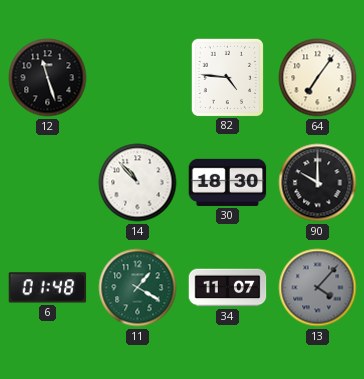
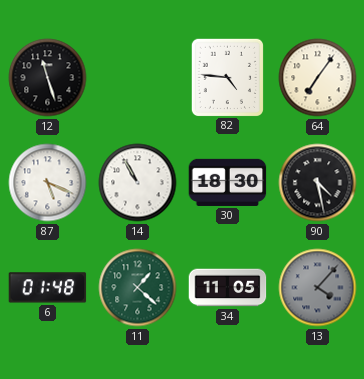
87: none -> 5:19
14: 10:53 -> 10:55
90: 10:00 -> 4:28
11: 1:20 -> 1:22
34: 11:07 -> 11:05
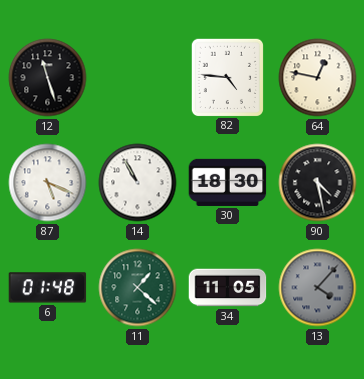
64: 7:06 -> 12:47
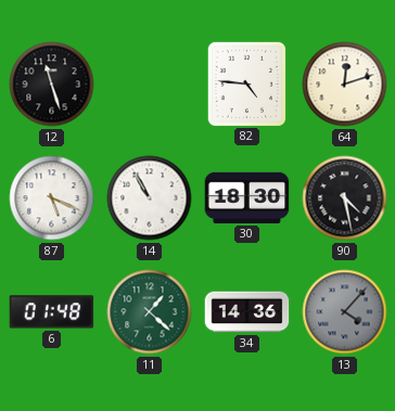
64: 12:47 -> 12:12
34: 11:05 -> 14:36
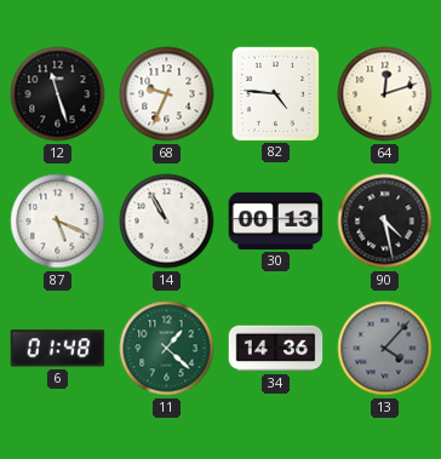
68: none -> 9:34
30: 18:30 -> 00:13
